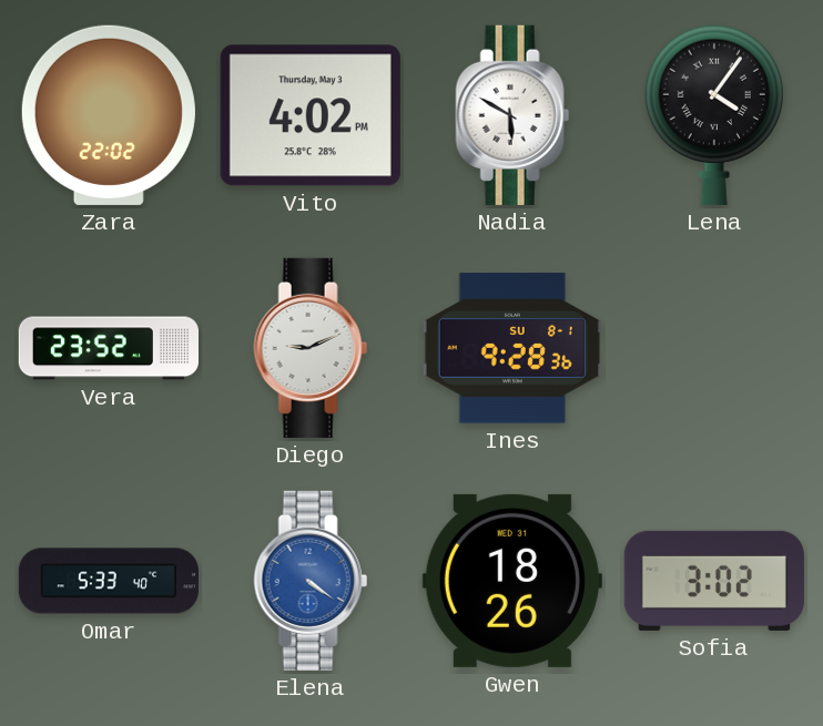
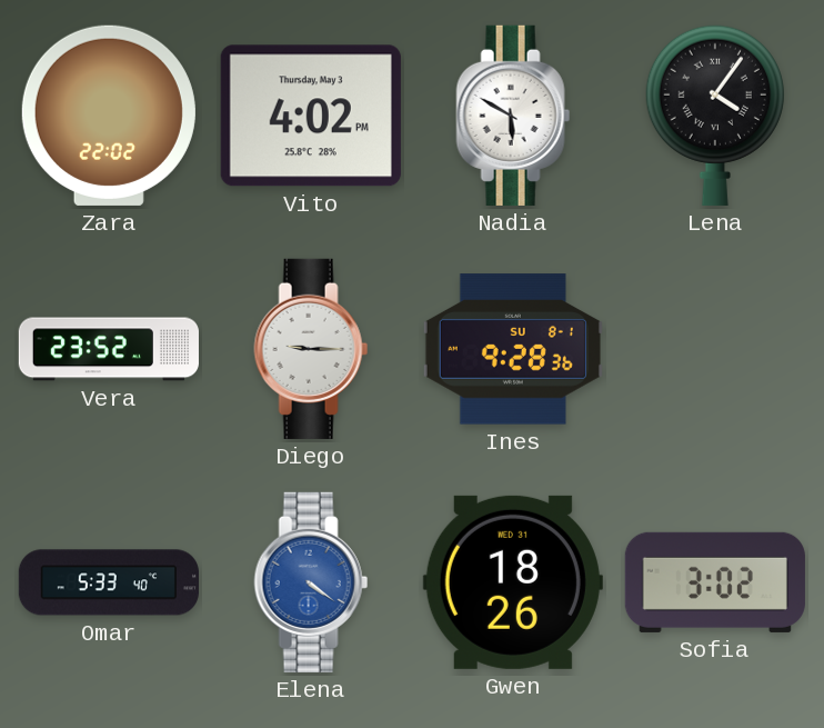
Diego: 9:11 -> 9:15
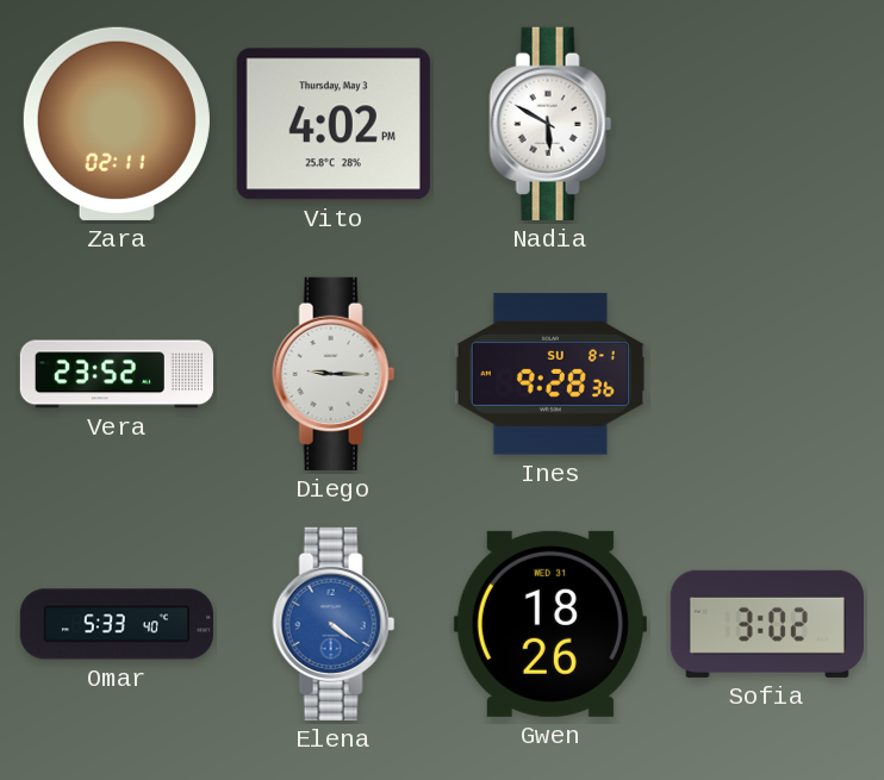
Zara: 22:02 -> 02:11
Lena: 4:06 -> none
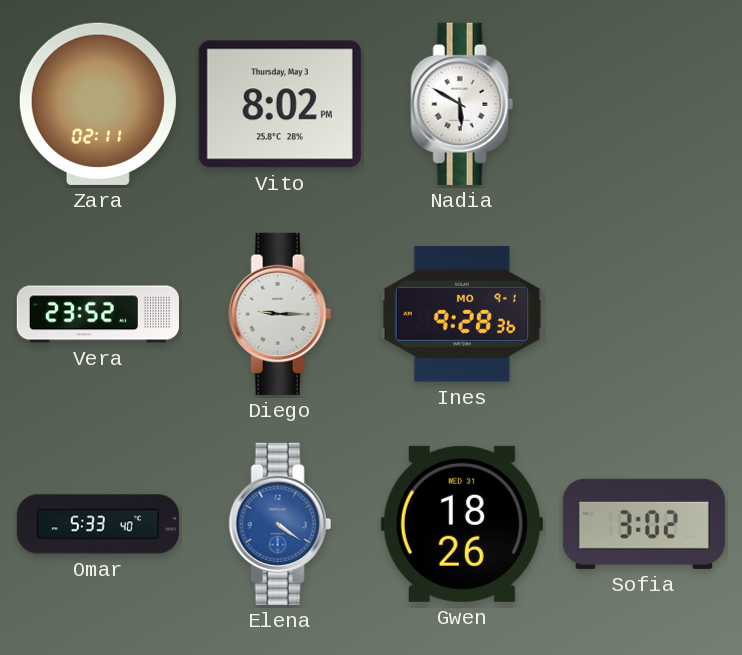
Vito: 4:02 -> 8:02
Ines date: SU 8-1 -> MO 9-1
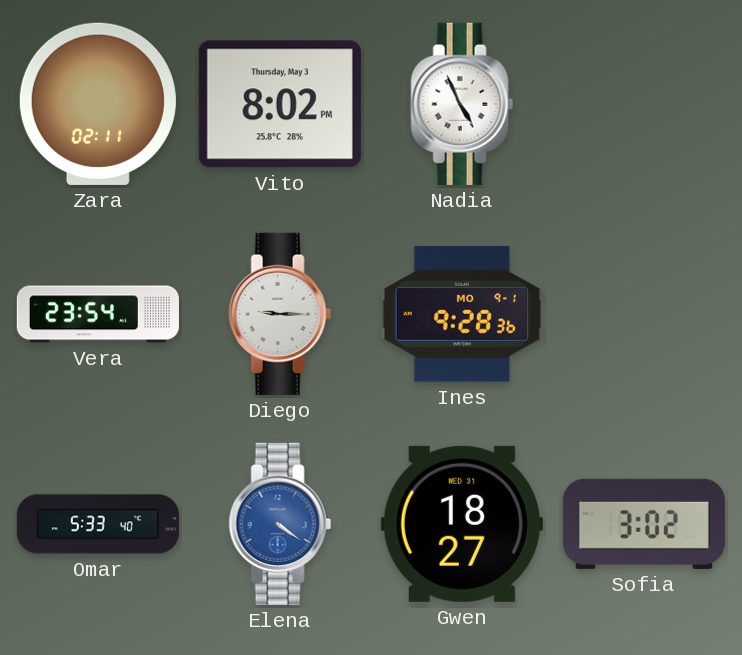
Nadia: 5:50 -> 4:56
Vera: 23:52 -> 23:54
Gwen: 18:26 -> 18:27
